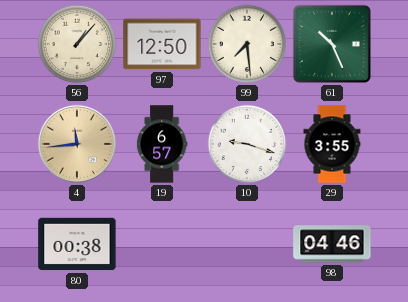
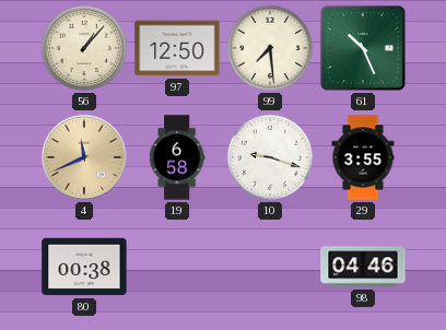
4: 11:44 -> 11:41
19: 6:57 -> 6:58
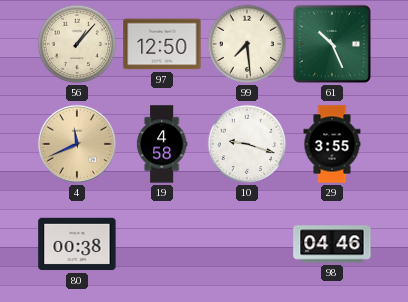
19: 6:58 -> 4:58
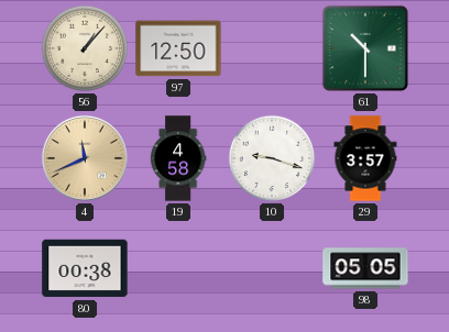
99: 7:29 -> none
61: 10:26 -> 10:30
29: 3:55 -> 3:57
98: 04:46 -> 05:05
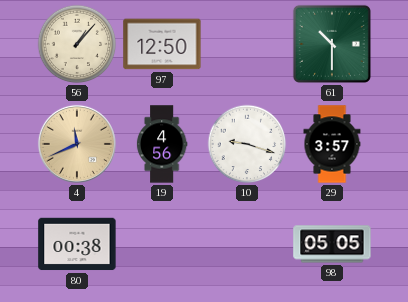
19: 4:58 -> 4:56
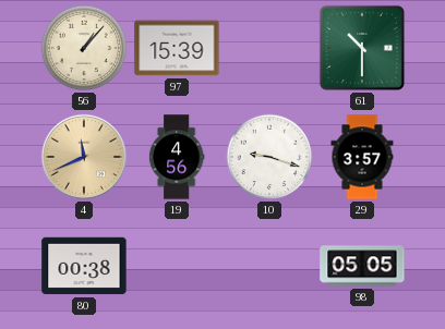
97: 12:50 -> 15:39
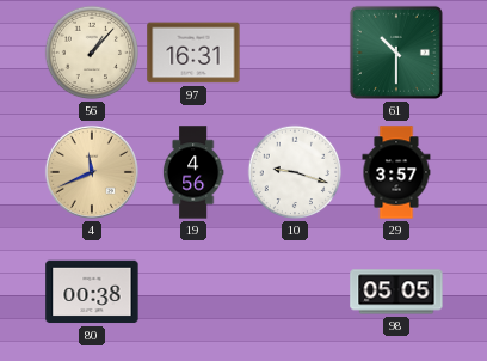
97: 15:39 -> 16:31
